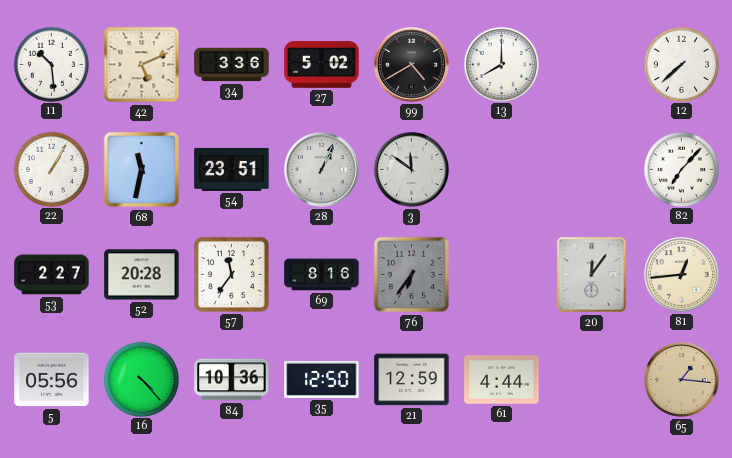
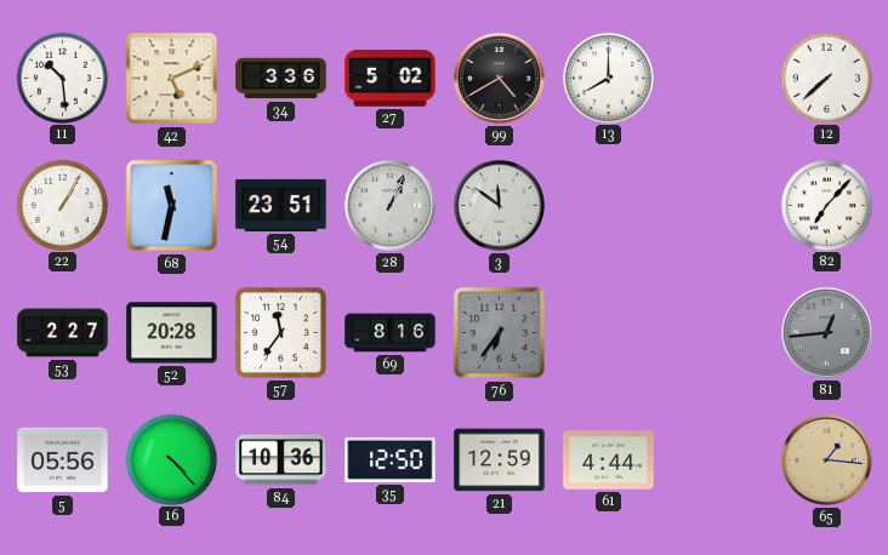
20: 12:06 -> none
81 dial: cream -> grey
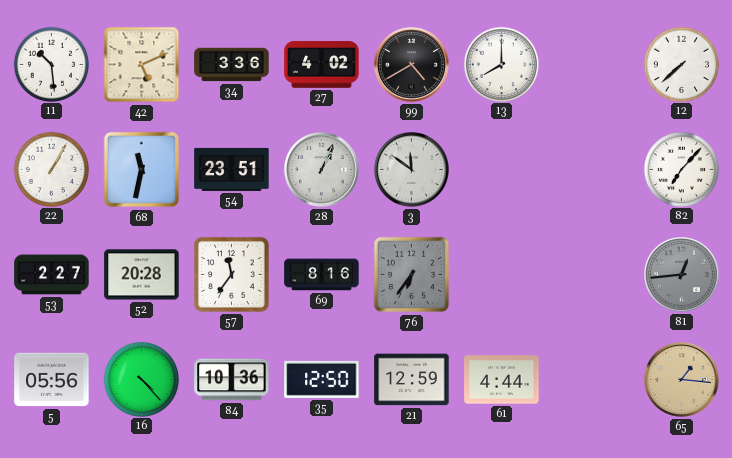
27: 5:02 -> 4:02
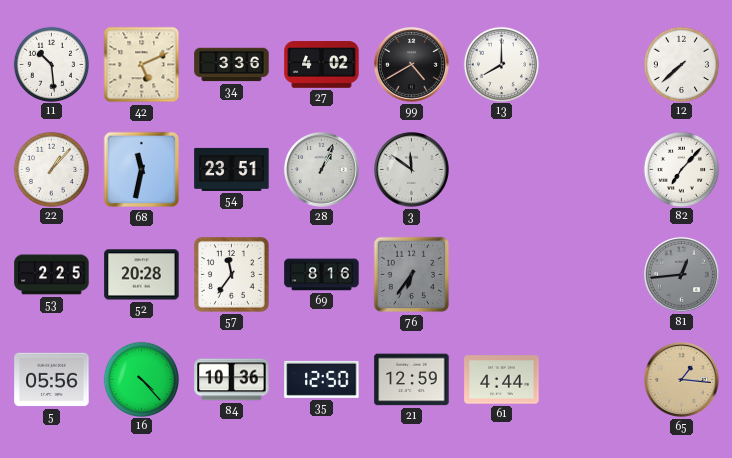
22: 1:05 -> 1:07
53: 2:27 -> 2:25
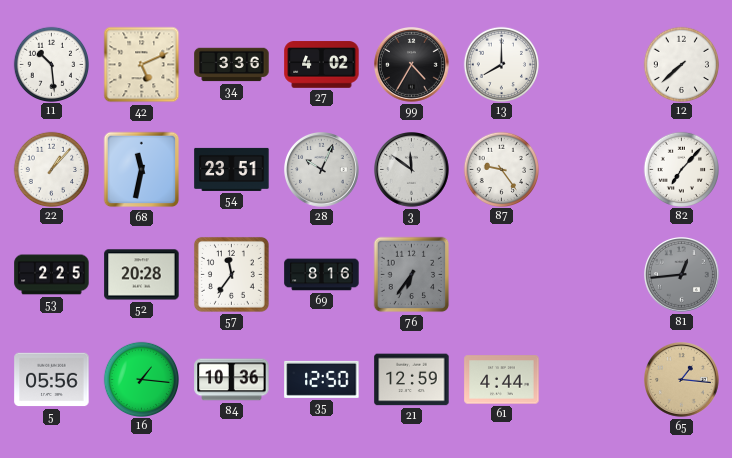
99: 4:40 -> 4:35
28: 1:04 -> 10:04
87: none -> 9:24
16: 4:23 -> 1:16
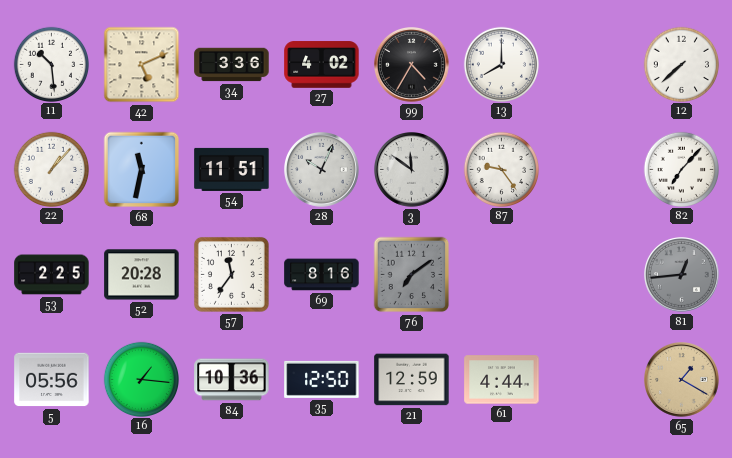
54: 23:51 -> 11:51
76: 6:36 -> 7:09
65: 1:16 -> 1:20
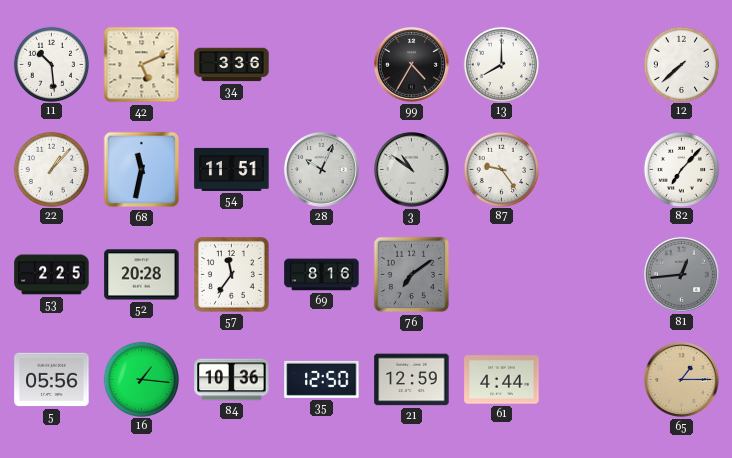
27: 4:02 -> none
3: 11:51 -> 10:51
65: 1:20 -> 1:15
